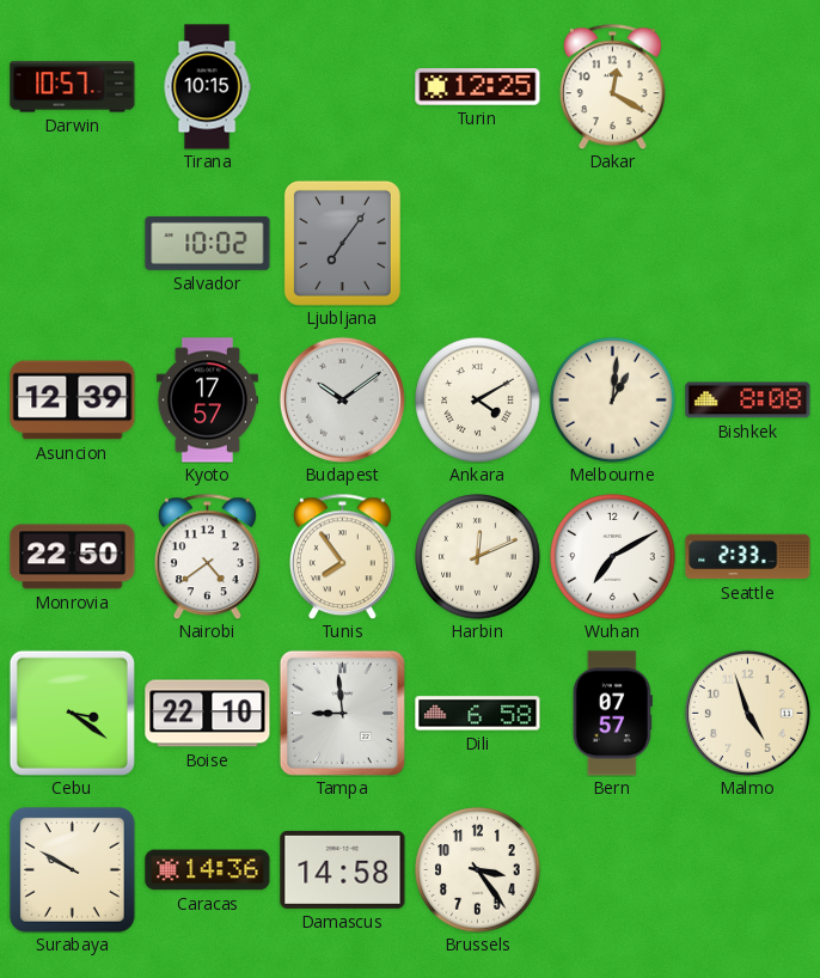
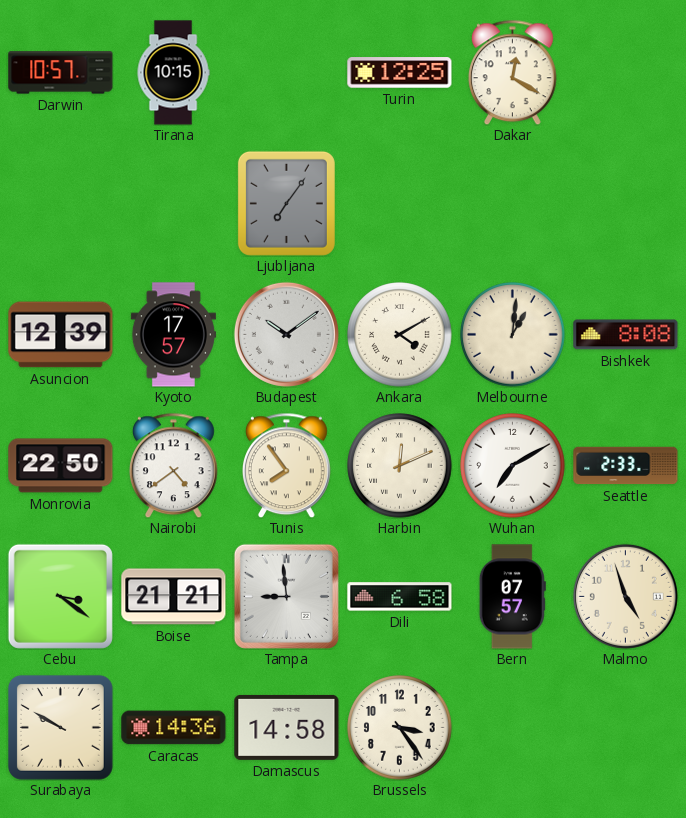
Salvador: 10:02 -> none
Boise: 22:10 -> 21:21
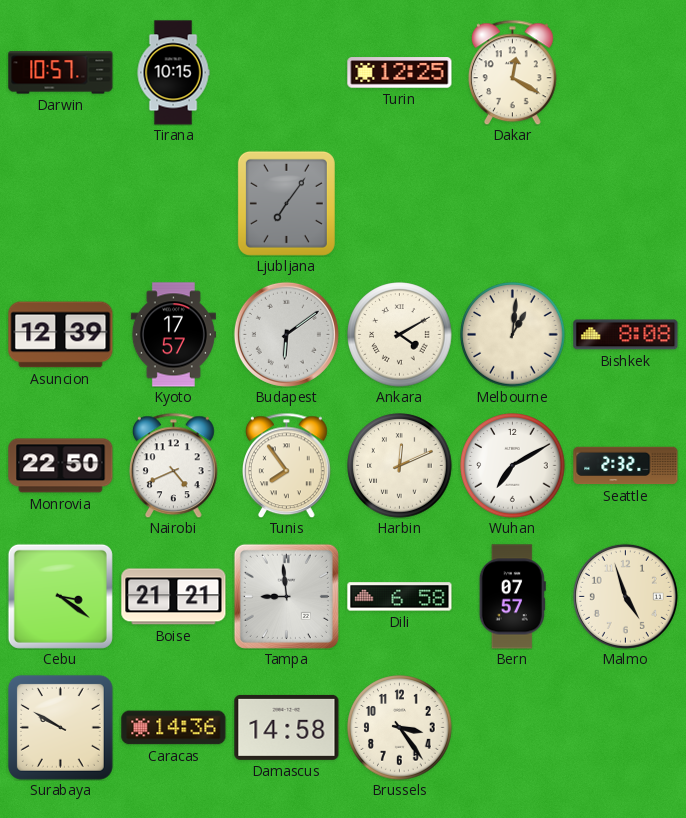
Budapest: 10:09 -> 6:09
Nairobi: 4:39 -> 4:41
Seattle: 2:33 -> 2:32
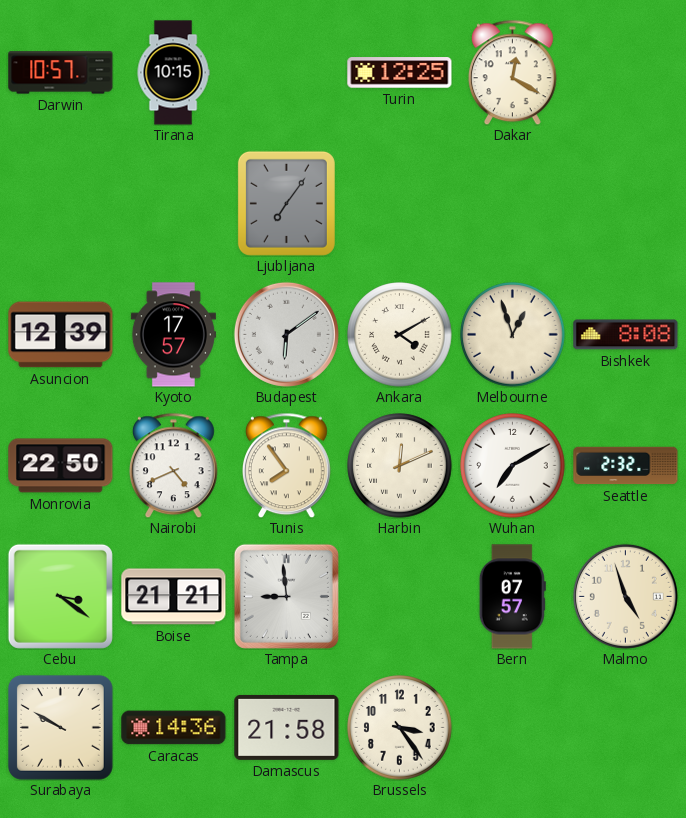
Melbourne: 1:01 -> 12:57
Dili: 6:58 -> none
Damascus: 14:58 -> 21:58
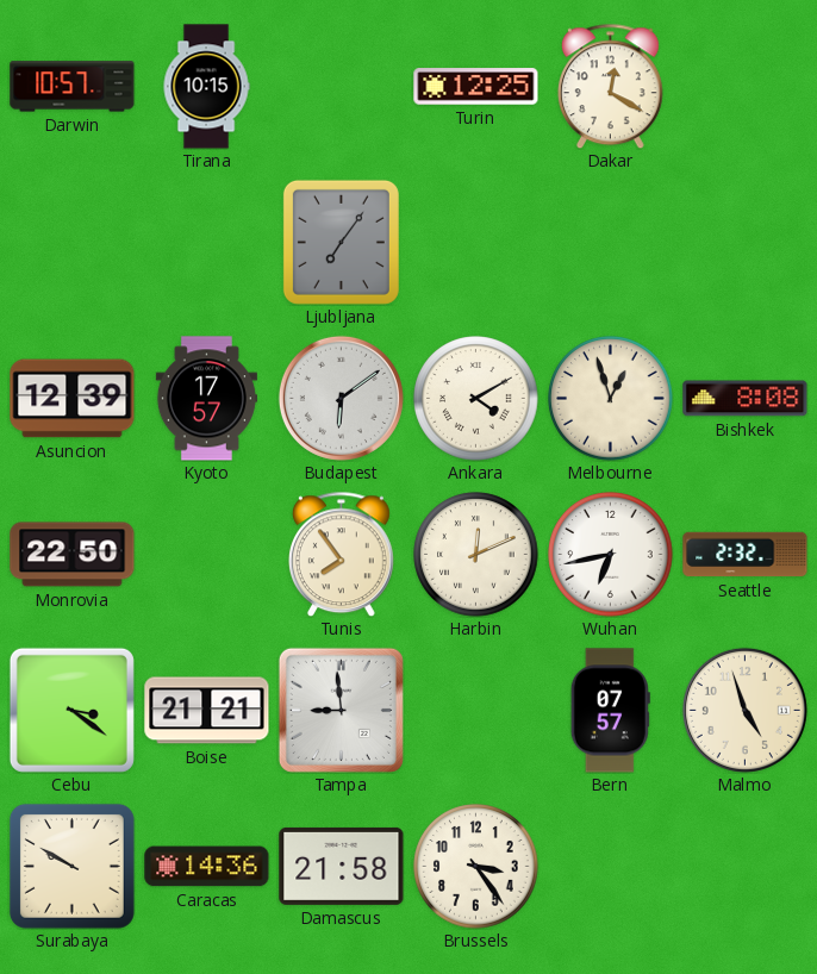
Nairobi: 4:41 -> none
Wuhan: 7:10 -> 6:43
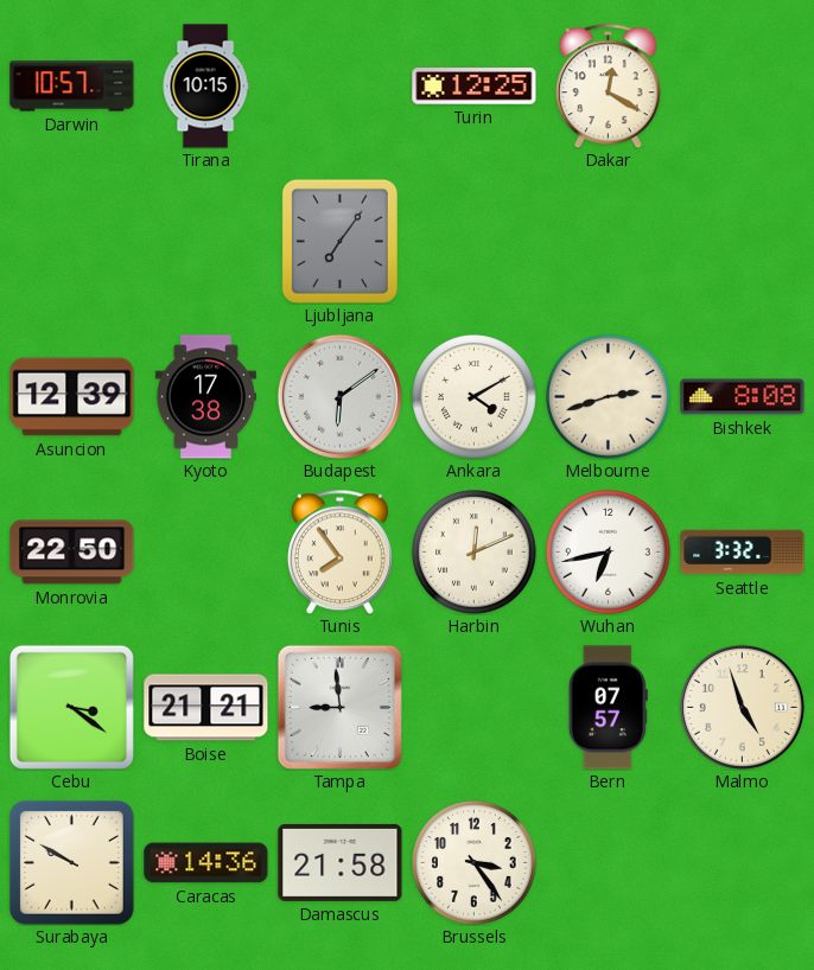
Kyoto: 17:57 -> 17:38
Melbourne: 12:57 -> 2:42
Seattle: 2:32 -> 3:32
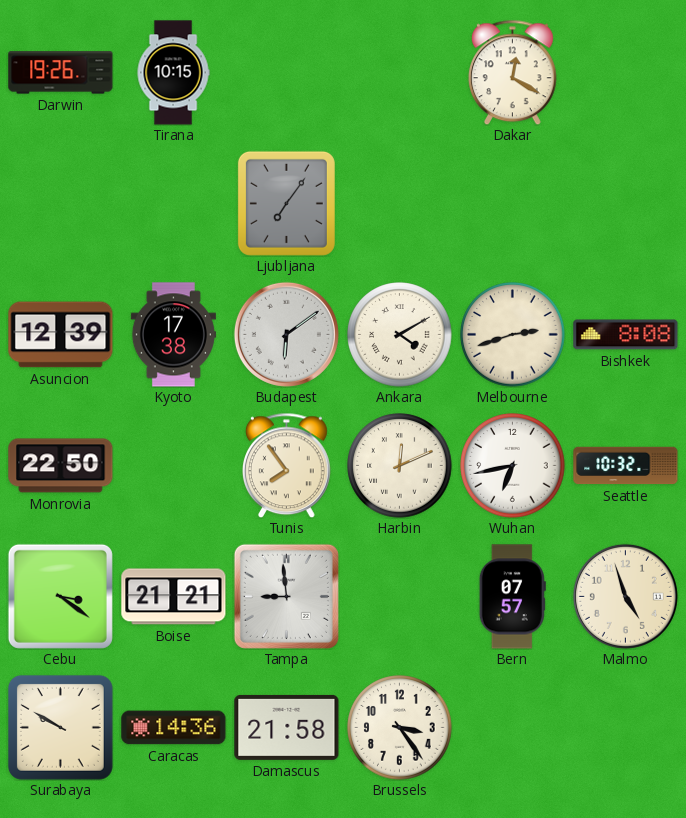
Darwin: 10:57 -> 19:26
Turin: 12:25 -> none
Seattle: 3:32 -> 10:32
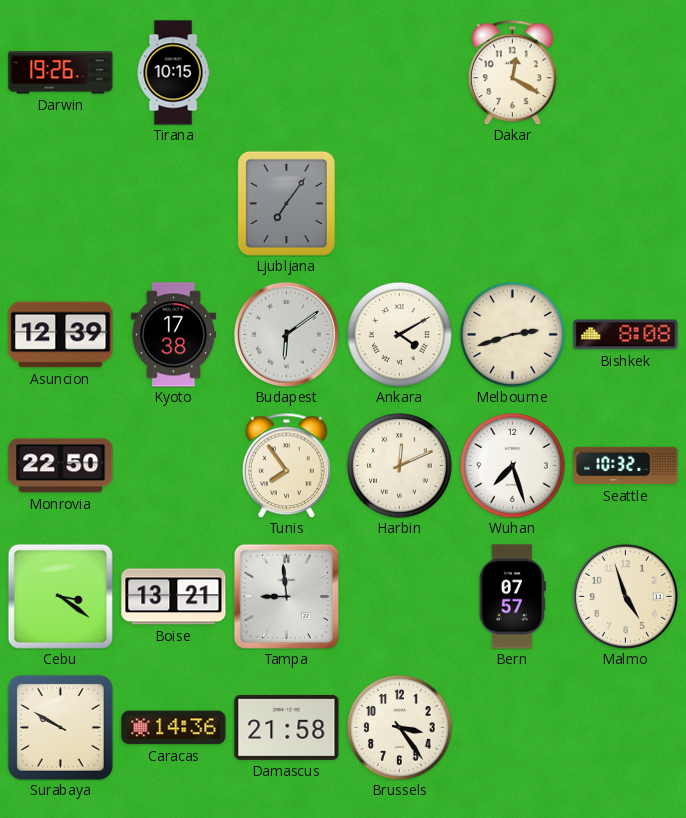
Wuhan: 6:43 -> 7:27
Boise: 21:21 -> 13:21
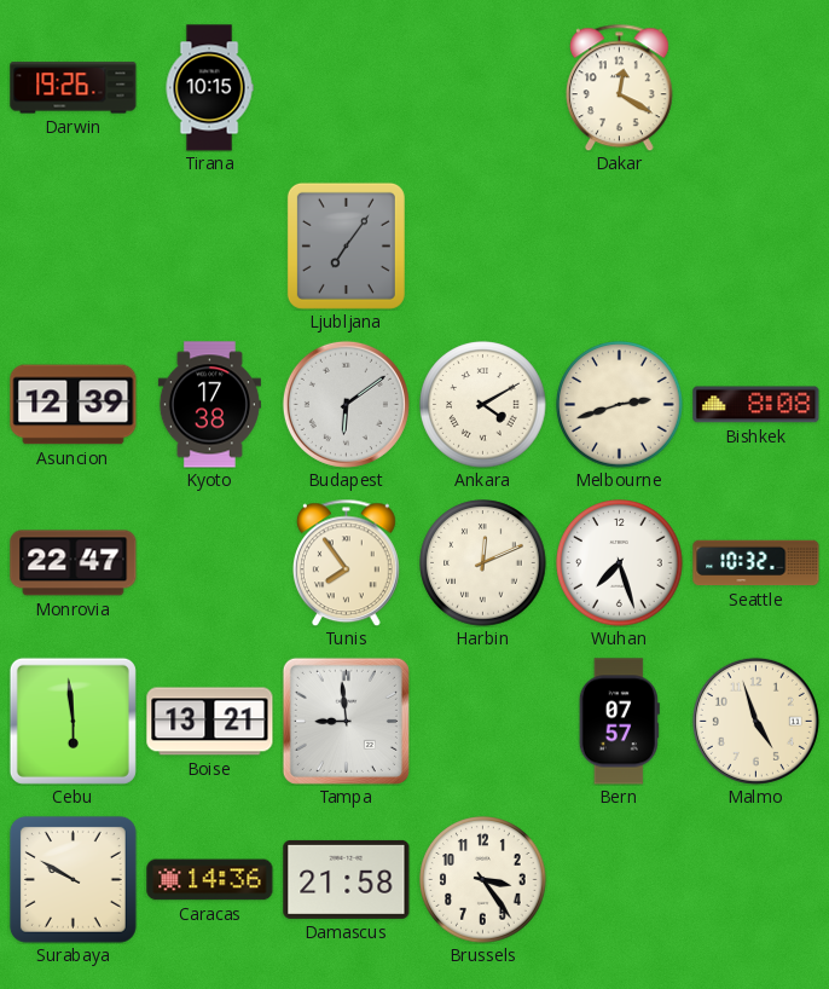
Monrovia: 22:50 -> 22:47
Cebu: 3:21 -> 5:59
